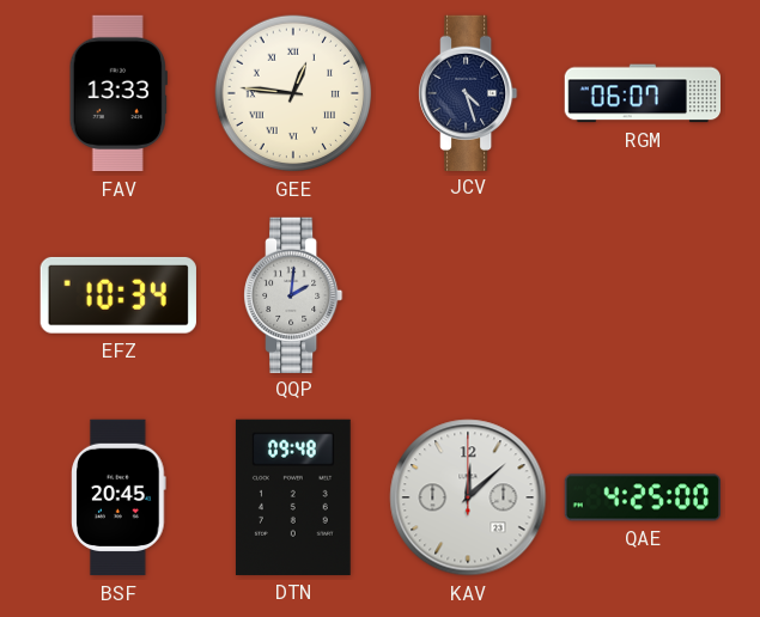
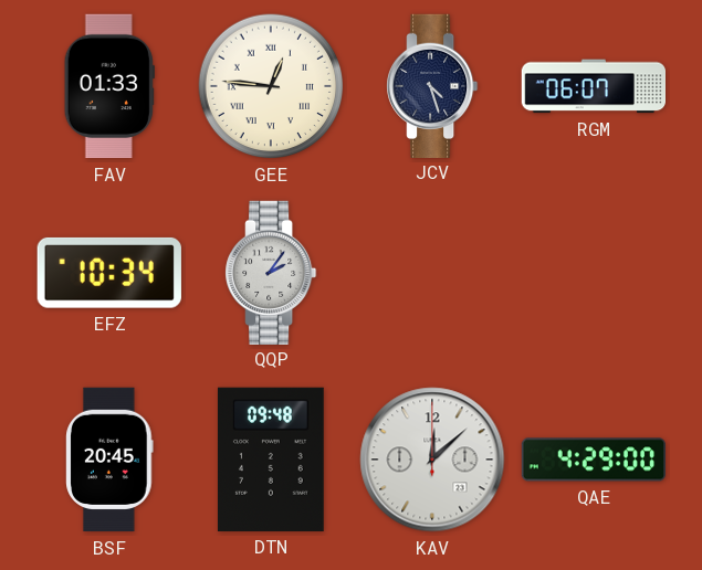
FAV: 13:33 -> 01:33
QQP: 2:01 -> 2:06
QAE: 4:25 -> 4:29
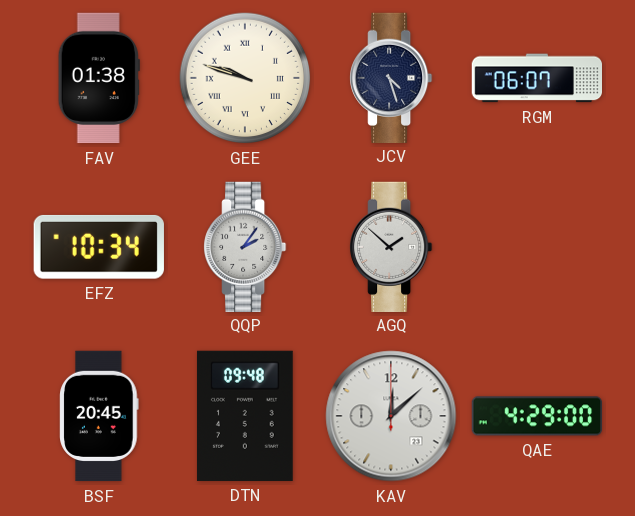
FAV: 01:33 -> 01:38
GEE: 12:46 -> 9:48
AGQ: none -> 1:52
